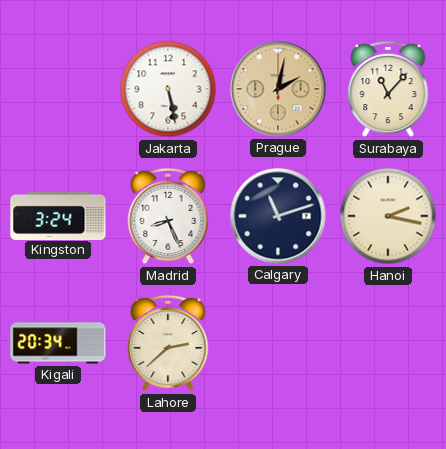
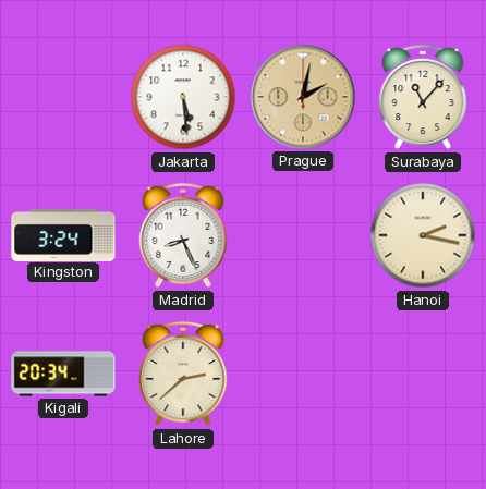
Jakarta: 5:28 -> 5:29
Calgary: 11:12 -> none
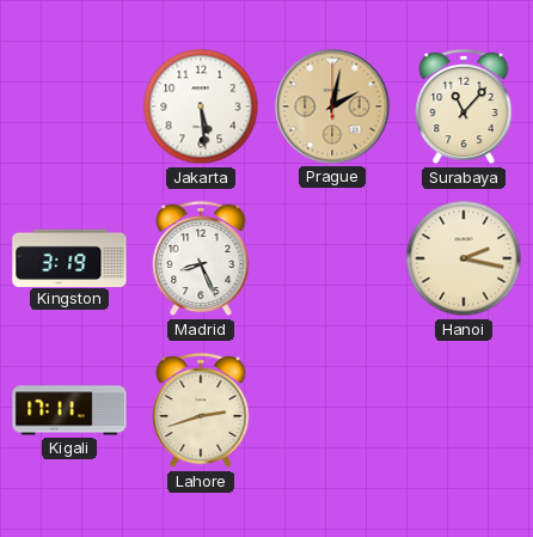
Kingston: 3:24 -> 3:19
Kigali: 20:34 -> 17:11
Lahore: 2:38 -> 2:42
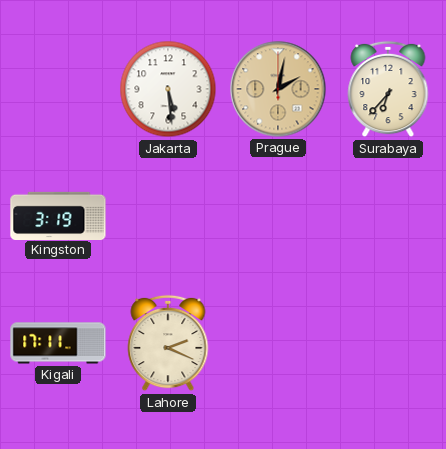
Surabaya: 11:07 -> 6:37
Madrid: 8:26 -> none
Hanoi: 2:17 -> none
Lahore: 2:42 -> 2:19
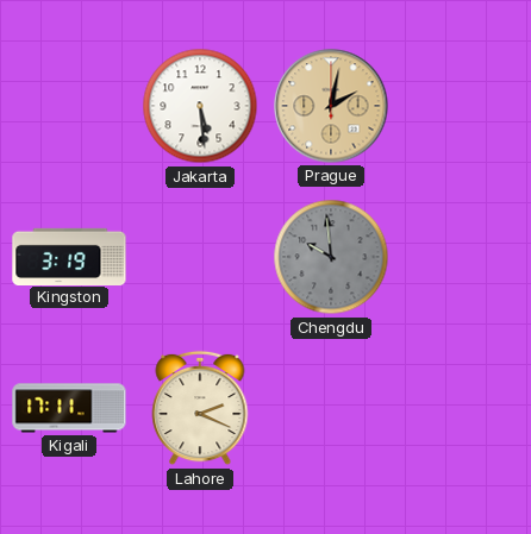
Surabaya: 6:37 -> none
Chengdu: none -> 9:59
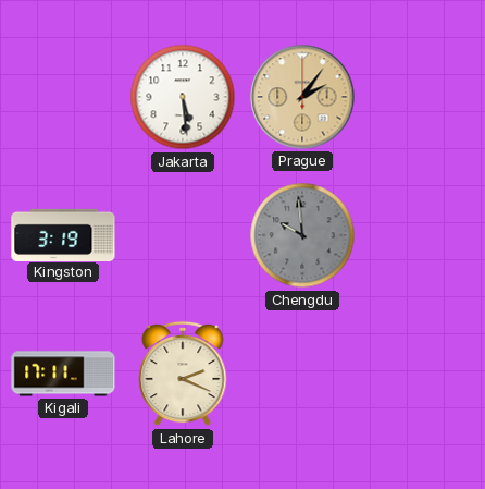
Prague: 2:02 -> 2:06
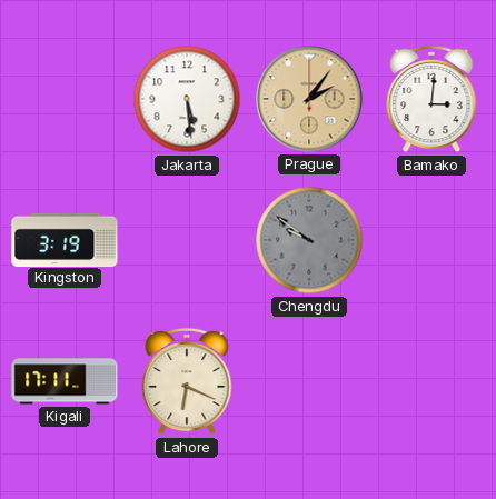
Bamako: none -> 3:01
Chengdu: 9:59 -> 9:51
Lahore: 2:19 -> 6:19
